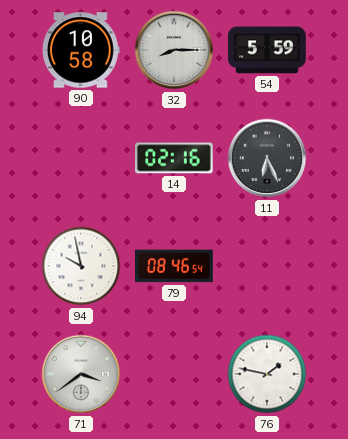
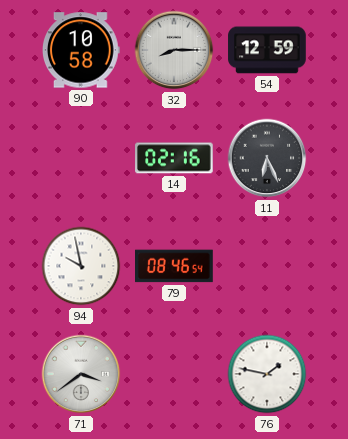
54: 5:59 -> 12:59
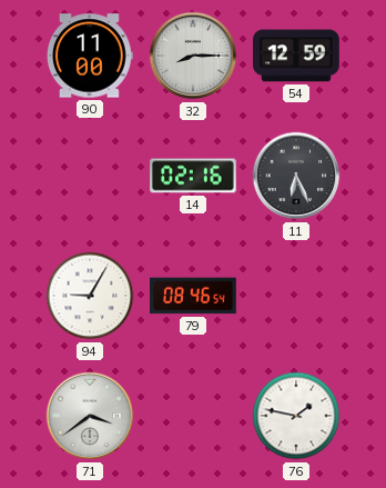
90: 10:58 -> 11:00
94: 9:58 -> 9:05
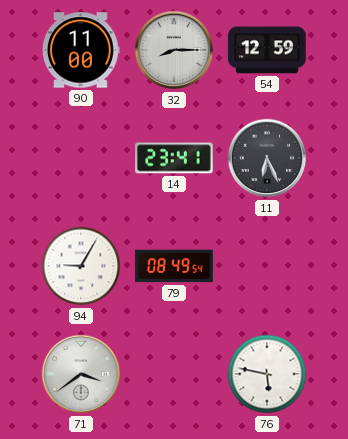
14: 02:16 -> 23:41
79: 08:46 -> 08:49
76: 1:47 -> 5:47
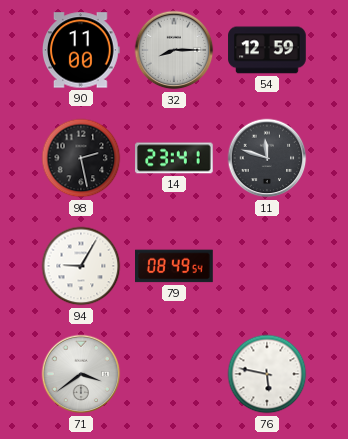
98: none -> 2:28
11: 6:26 -> 11:48
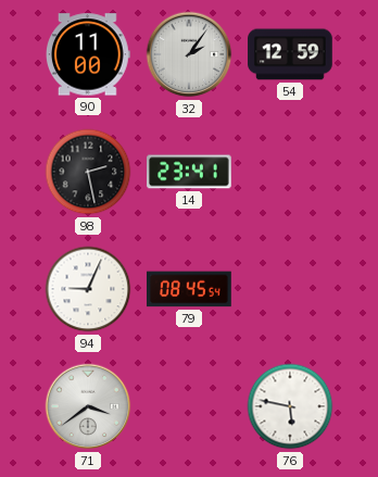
32: 8:15 -> 2:06
11: 11:48 -> none
94: 9:05 -> 9:04
79: 08:49 -> 08:45
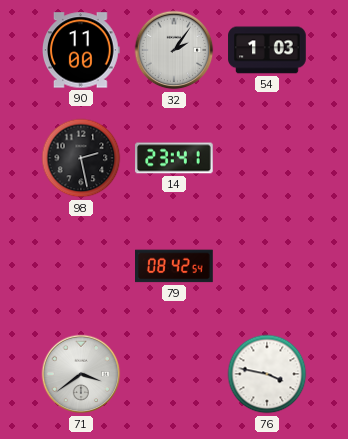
54: 12:59 -> 1:03
94: 9:04 -> none
79: 08:45 -> 08:42
76: 5:47 -> 3:47
